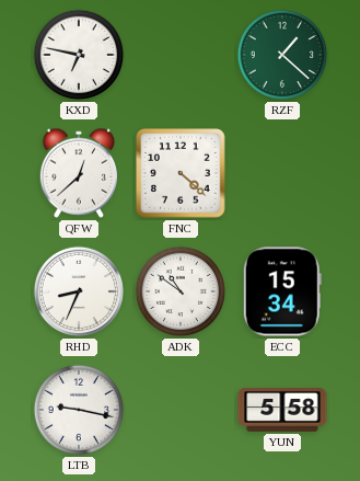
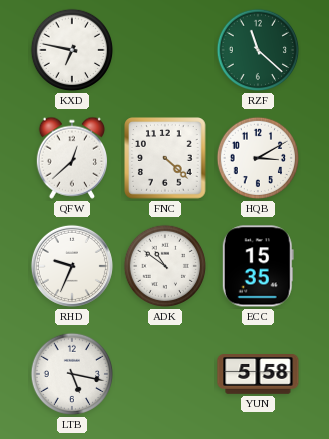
RZF: 1:22 -> 11:22
HQB: none -> 3:10
RHD: 8:34 -> 9:34
ECC: 15:34 -> 15:35
LTB: 9:17 -> 5:17
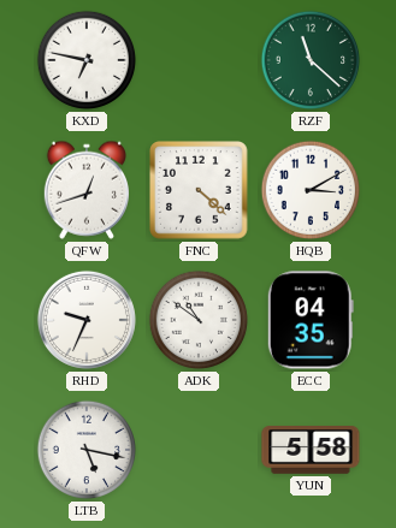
QFW: 12:38 -> 12:42
ECC: 15:35 -> 04:35
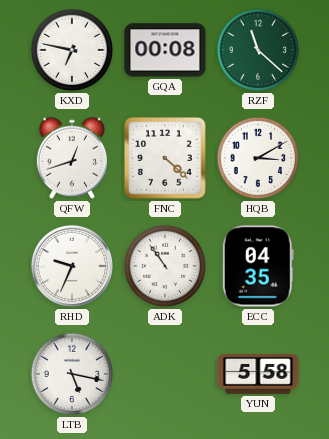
GQA: none -> 00:08
ADK: 10:51 -> 10:54
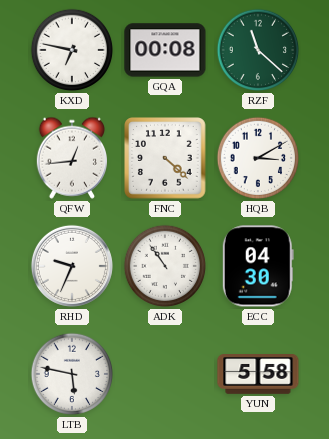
QFW: 12:42 -> 12:44
ECC: 04:35 -> 04:30
LTB: 5:17 -> 5:47
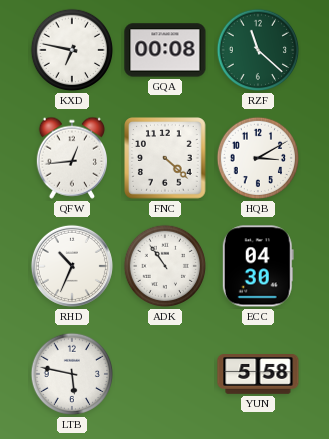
RHD: 9:34 -> 10:34
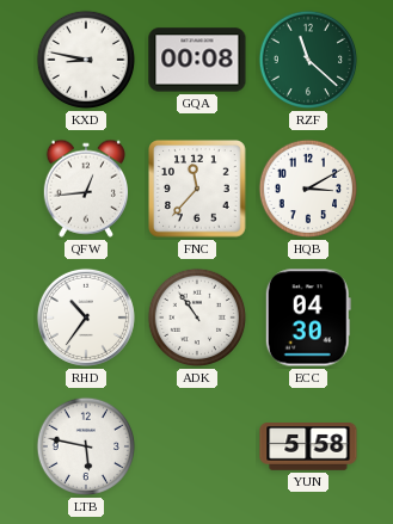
KXD: 6:47 -> 8:47
FNC: 4:22 -> 11:37
RHD: 10:34 -> 10:36
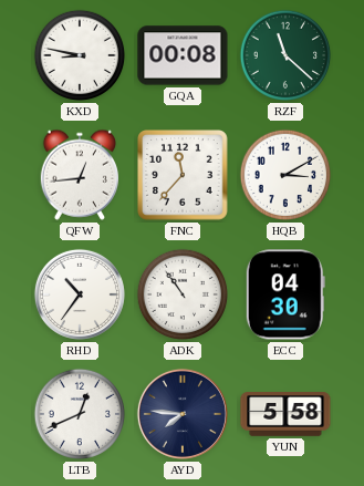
LTB: 5:47 -> 12:41
AYD: none -> 7:46
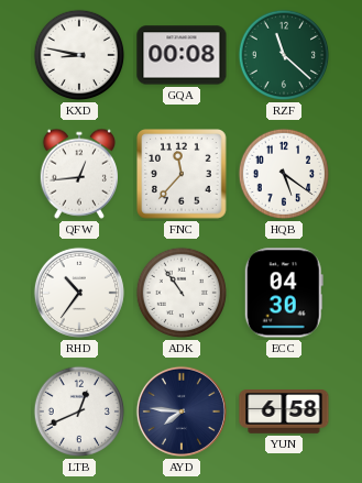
HQB: 3:10 -> 5:21
YUN: 5:58 -> 6:58
